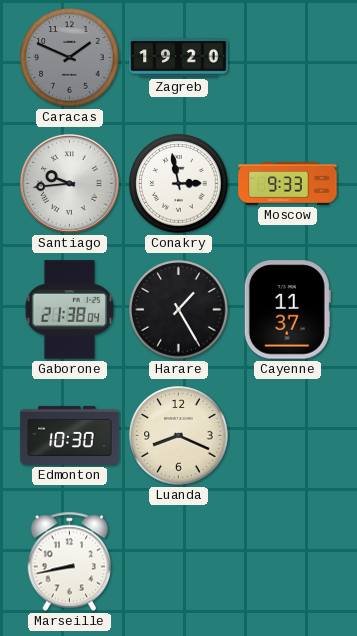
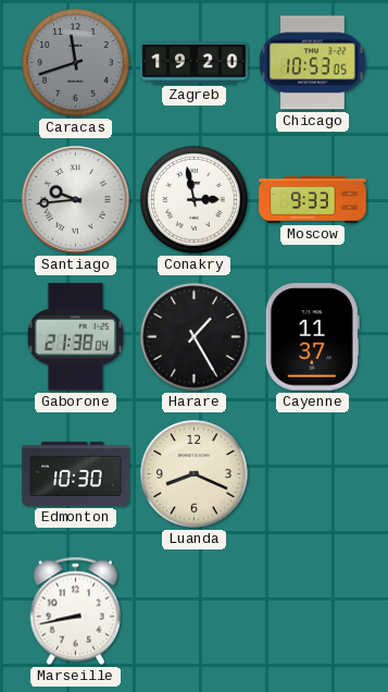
Caracas: 1:49 -> 11:42
Chicago: none -> 10:53
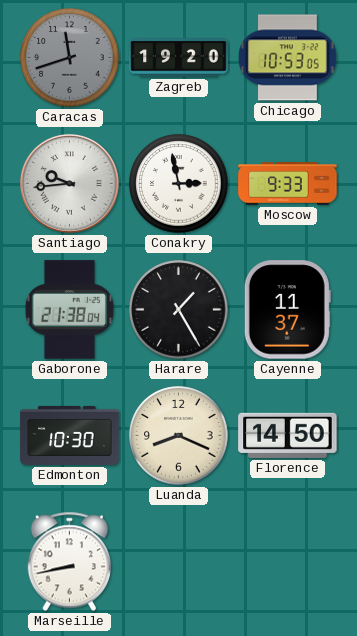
Florence: none -> 14:50
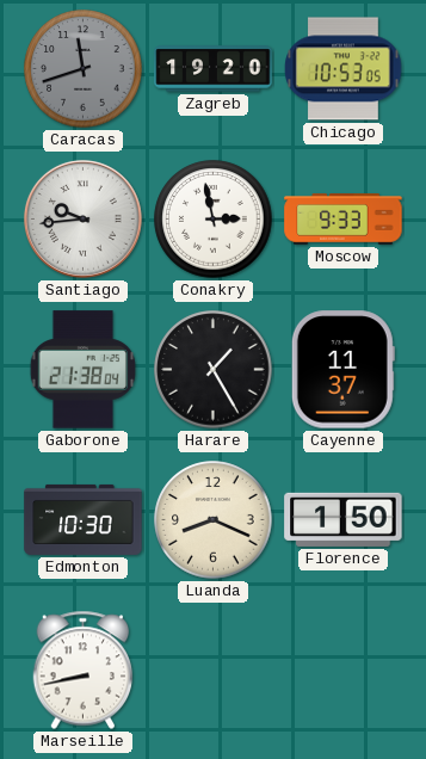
Florence: 14:50 -> 1:50
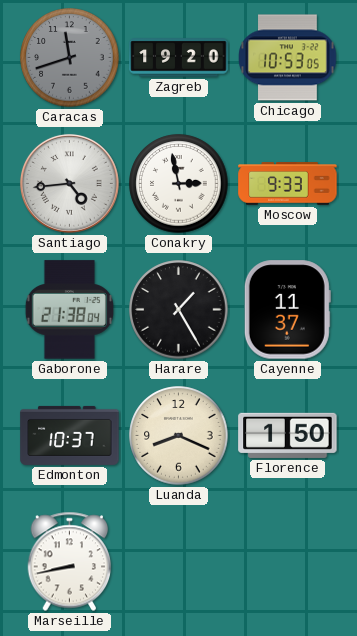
Santiago: 9:44 -> 4:44
Edmonton: 10:30 -> 10:37
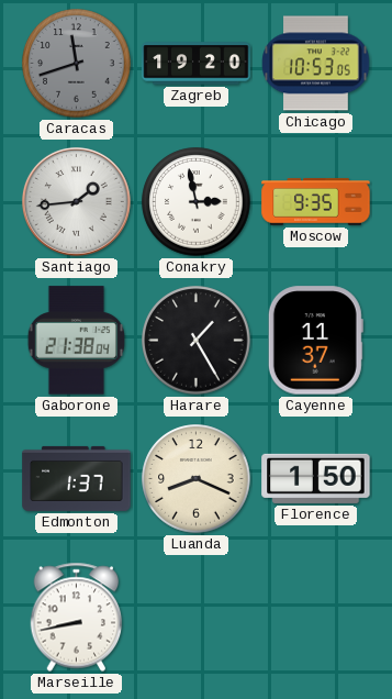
Santiago: 4:44 -> 1:44
Moscow: 9:33 -> 9:35
Edmonton: 10:37 -> 1:37
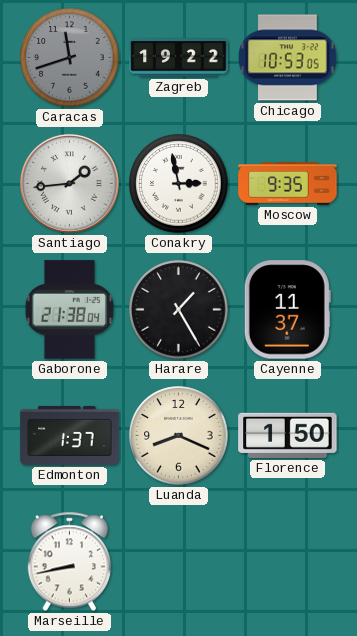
Zagreb: 19:20 -> 19:22
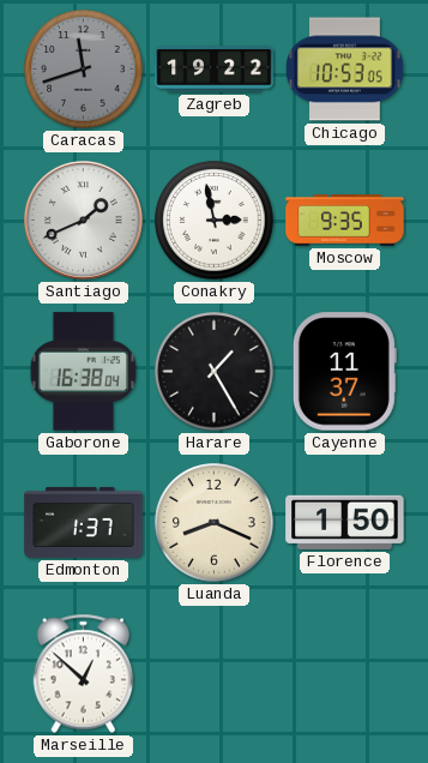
Santiago: 1:44 -> 1:41
Gaborone: 21:38 -> 16:38
Marseille: 8:43 -> 12:52
